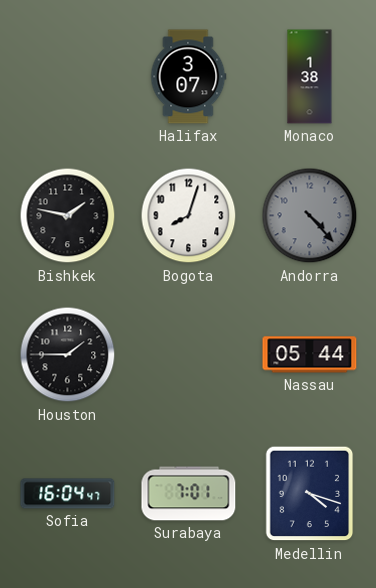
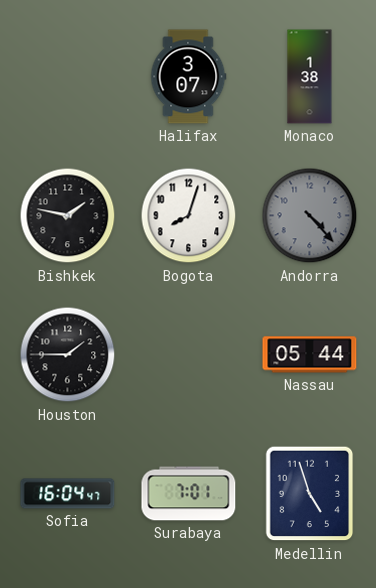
Medellin: 4:18 -> 4:57
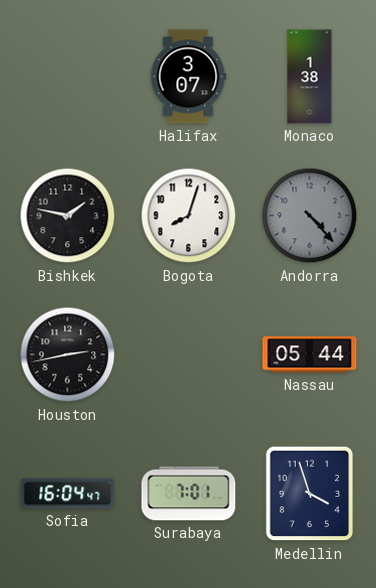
Houston: 1:45 -> 2:43
Medellin: 4:57 -> 3:57
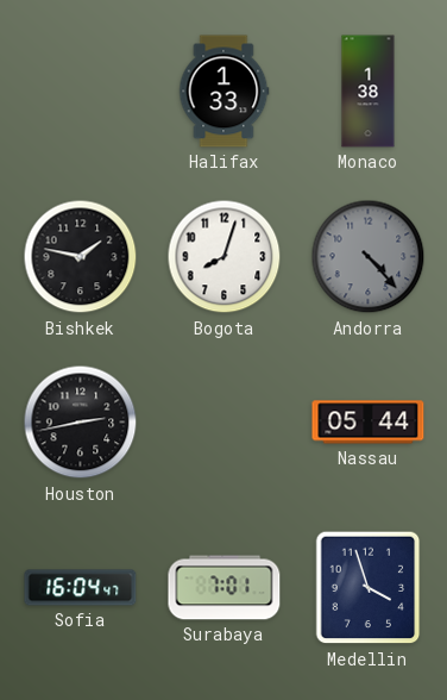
Halifax: 3:07 -> 1:33
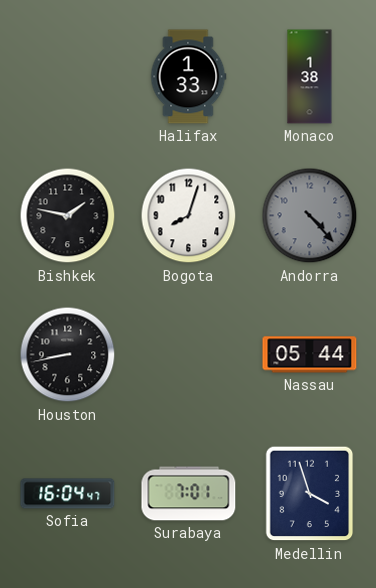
Houston: 2:43 -> 8:43
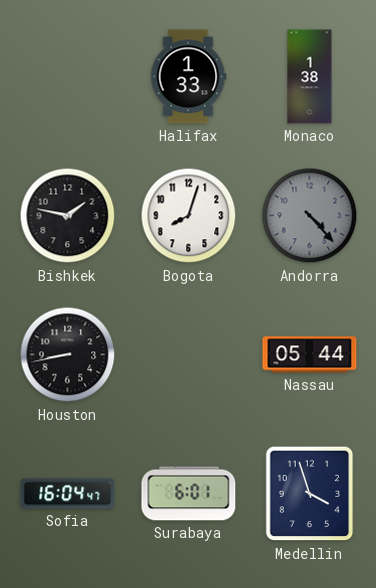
Surabaya: 7:01 -> 6:01
